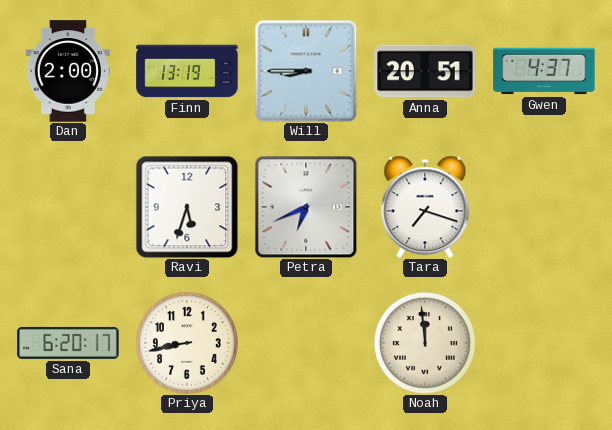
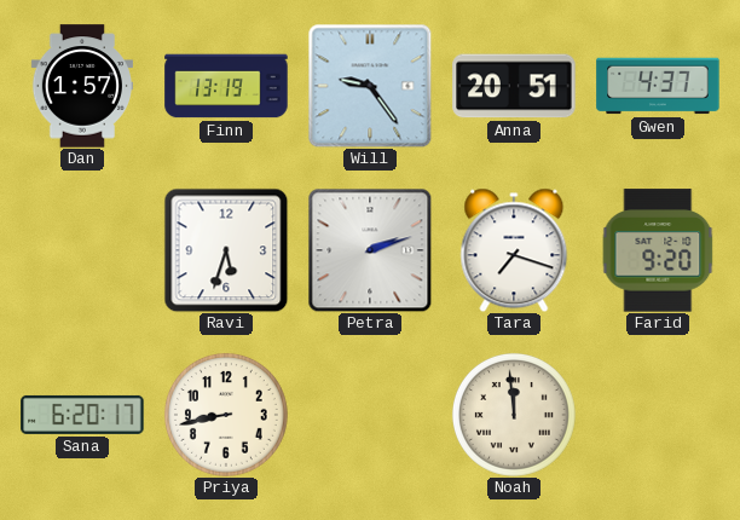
Dan: 2:00 -> 1:57
Will: 8:45 -> 9:24
Petra: 6:41 -> 2:12
Farid: none -> 9:20
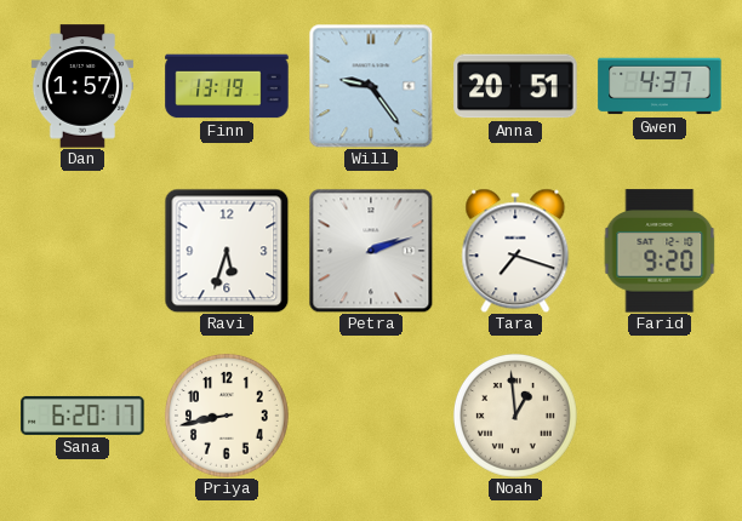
Noah: 11:59 -> 12:59
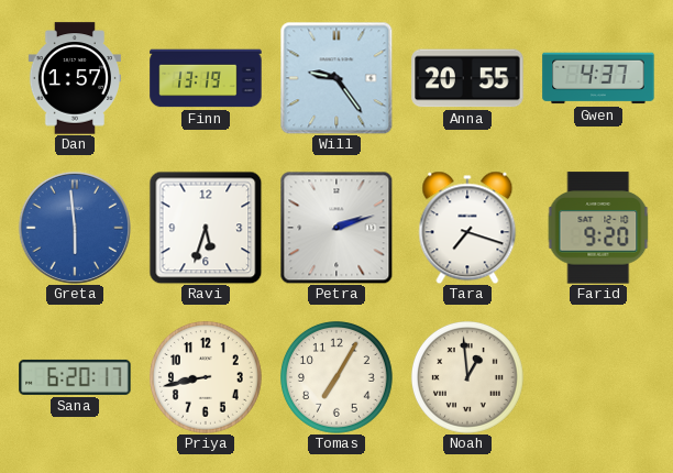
Anna: 20:51 -> 20:55
Greta: none -> 5:59
Tomas: none -> 7:05
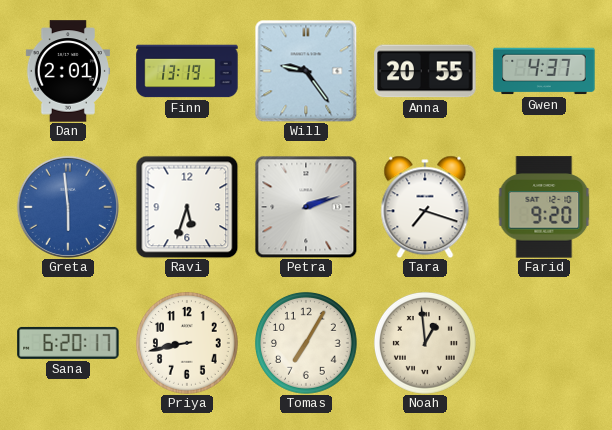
Dan: 1:57 -> 2:01
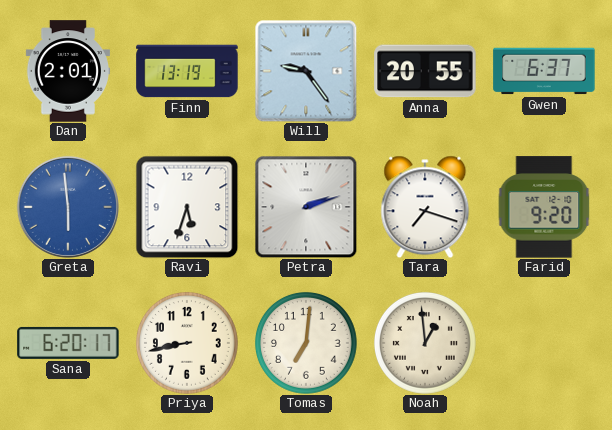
Gwen: 4:37 -> 6:37
Tomas: 7:05 -> 7:01
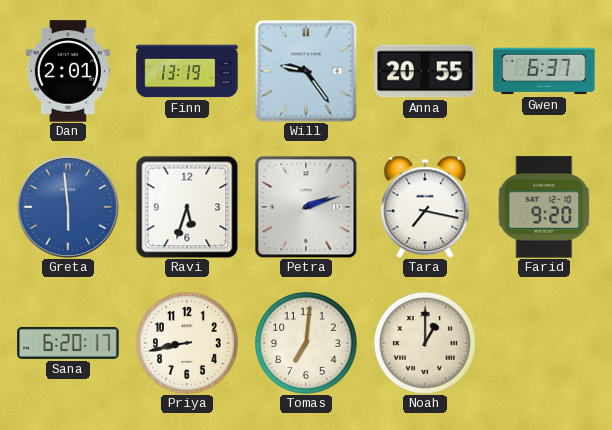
Tara: 7:18 -> 7:17
Noah: 12:59 -> 1:00
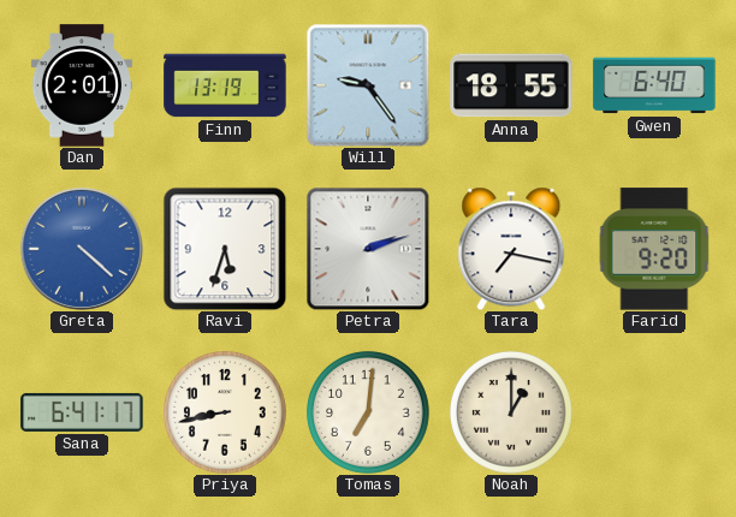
Anna: 20:55 -> 18:55
Gwen: 6:37 -> 6:40
Greta: 5:59 -> 4:22
Sana: 6:20 -> 6:41
